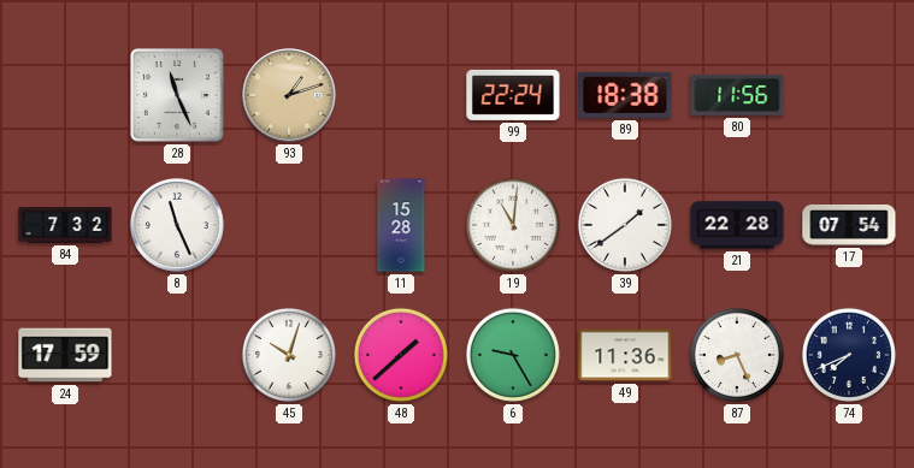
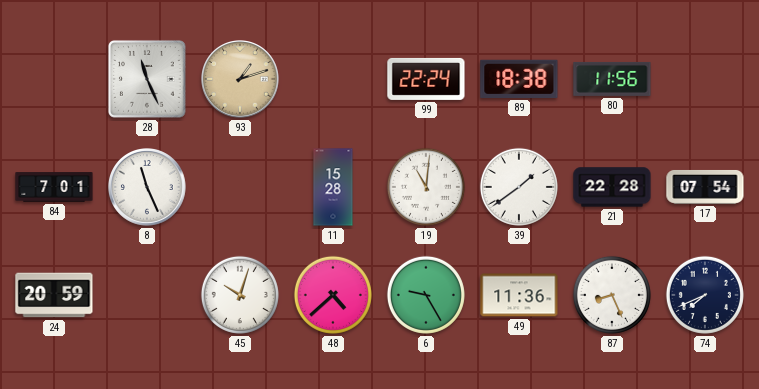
84: 7:32 -> 7:01
24: 17:59 -> 20:59
48: 1:38 -> 4:38
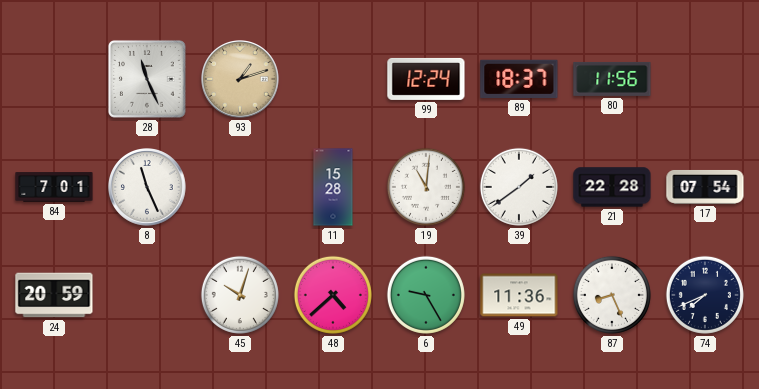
99: 22:24 -> 12:24
89: 18:38 -> 18:37
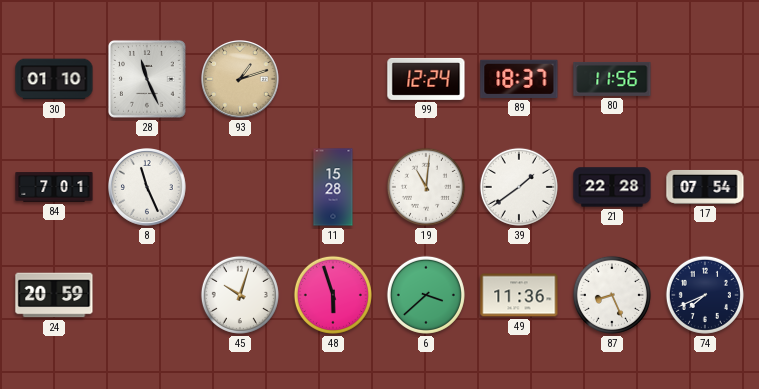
30: none -> 01:10
48: 4:38 -> 5:57
6: 9:25 -> 3:38
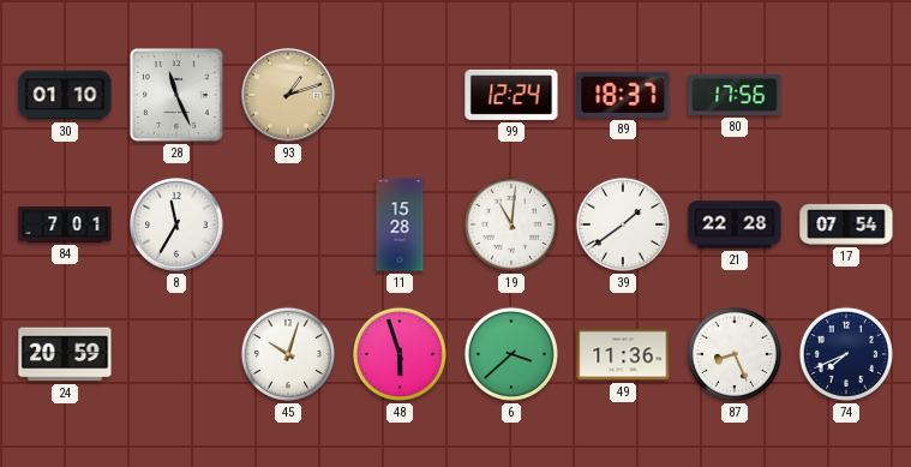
80: 11:56 -> 17:56
8: 11:26 -> 11:35
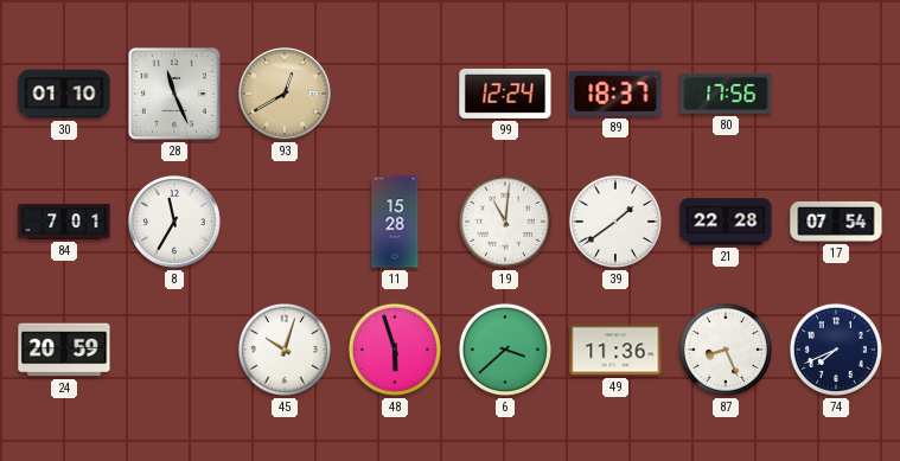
93: 1:12 -> 12:40
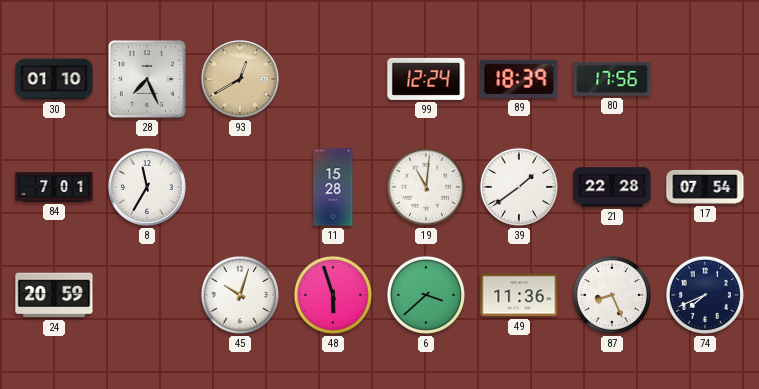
28: 11:26 -> 7:26
89: 18:37 -> 18:39
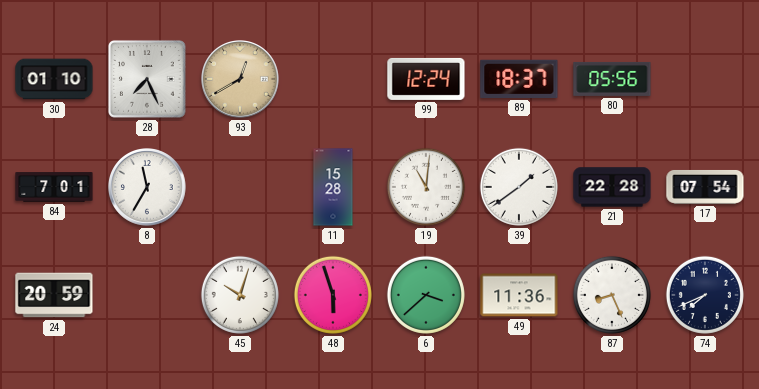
89: 18:39 -> 18:37
80: 17:56 -> 05:56
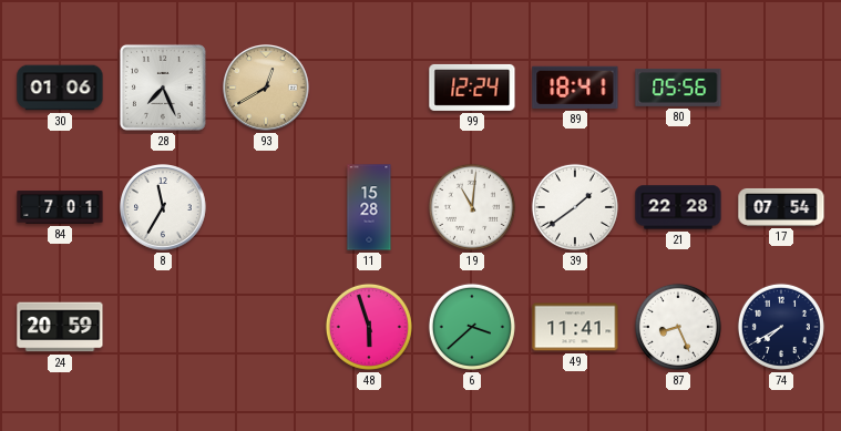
30: 01:10 -> 01:06
89: 18:37 -> 18:41
45: 10:03 -> none
49: 11:36 -> 11:41
74: 7:41 -> 7:40
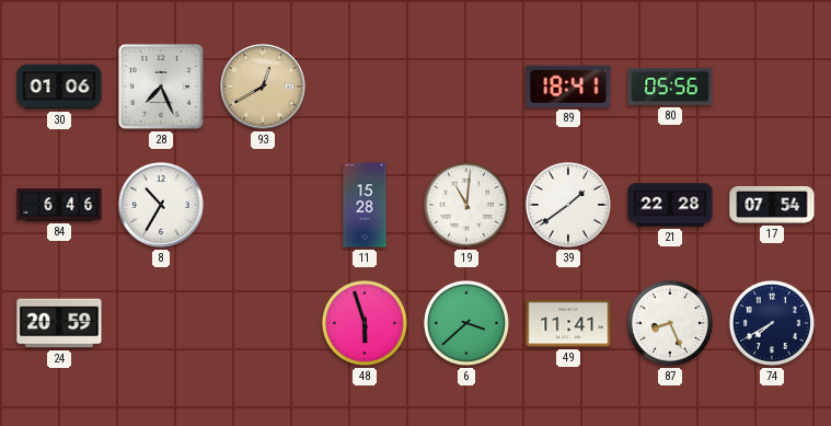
99: 12:24 -> none
84: 7:01 -> 6:46
8: 11:35 -> 10:35
